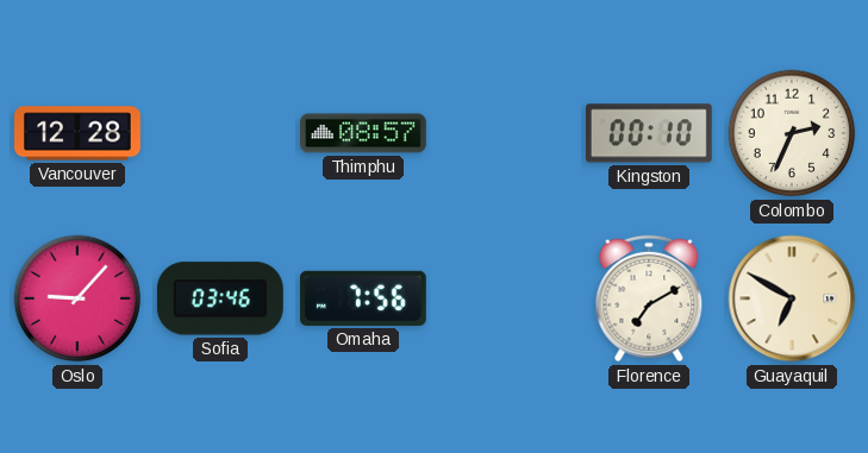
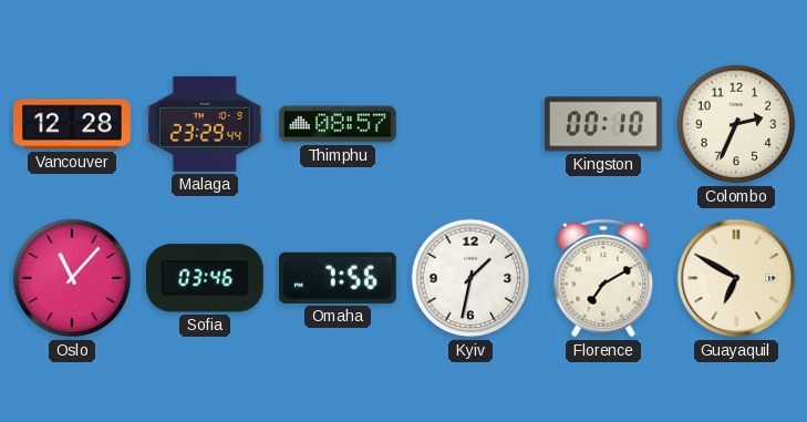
Malaga: none -> 23:29
Oslo: 9:07 -> 11:07
Kyiv: none -> 1:32
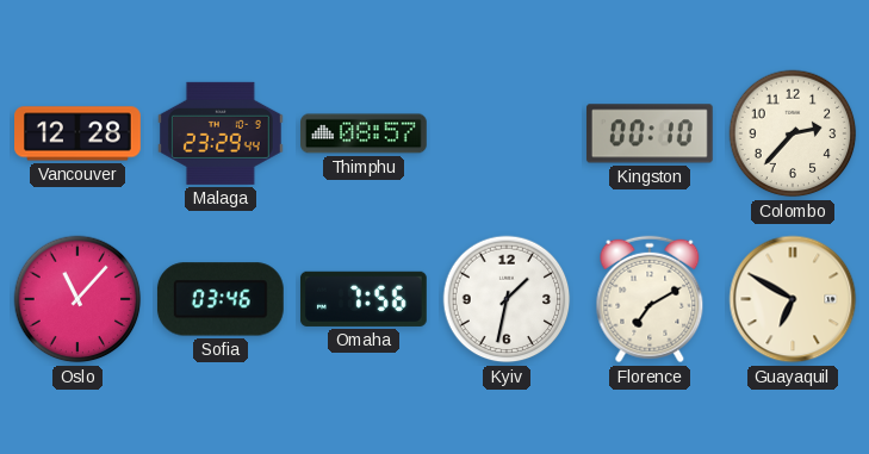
Colombo: 2:34 -> 2:37
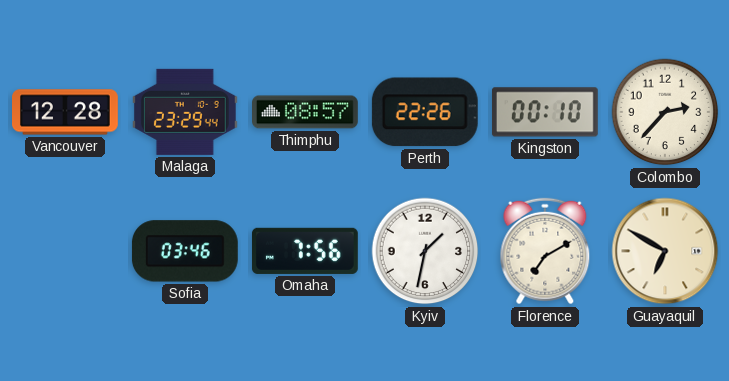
Perth: none -> 22:26
Oslo: 11:07 -> none
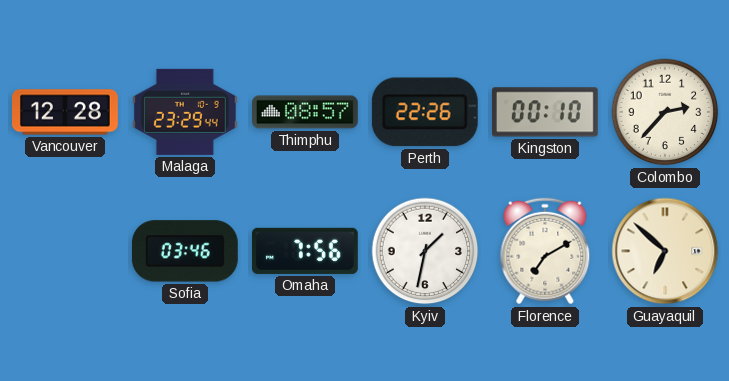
Guayaquil: 6:50 -> 6:52
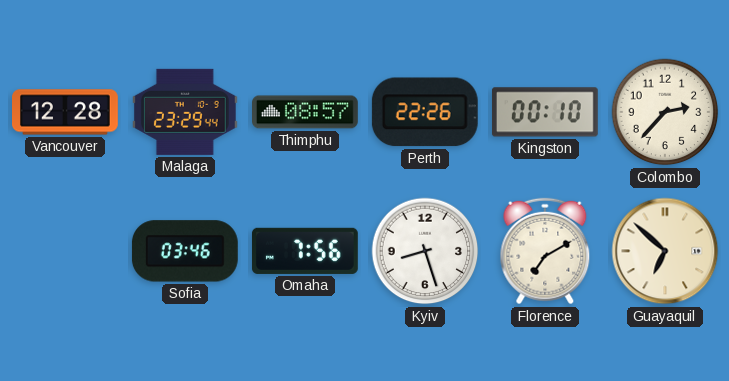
Kyiv: 1:32 -> 8:27
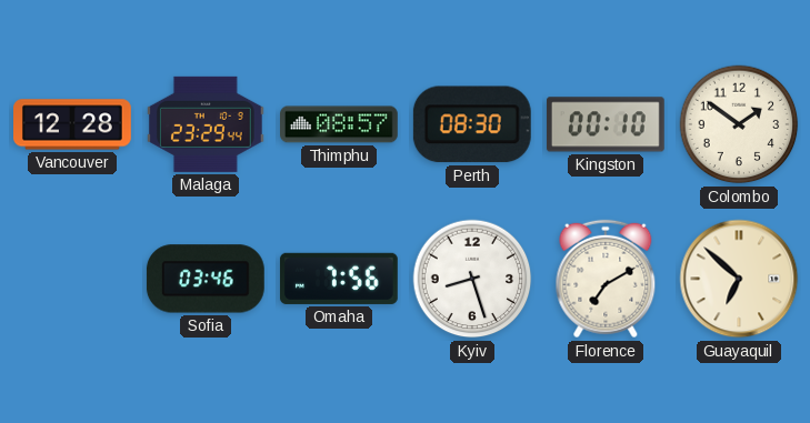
Perth: 22:26 -> 08:30
Colombo: 2:37 -> 1:51
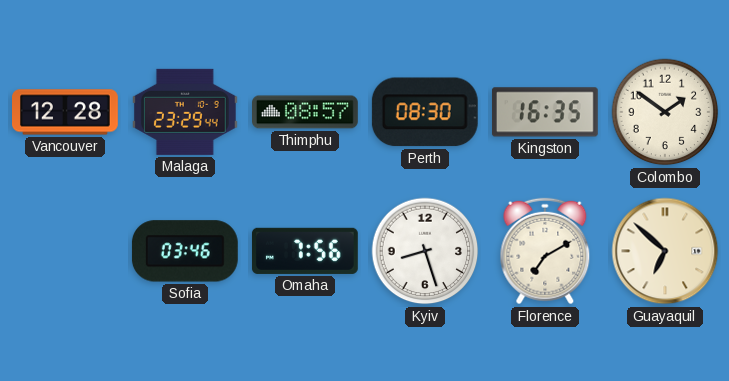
Kingston: 00:10 -> 16:35
